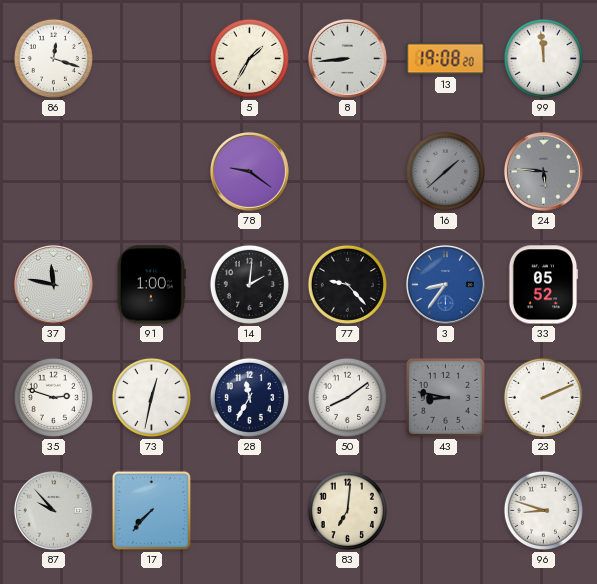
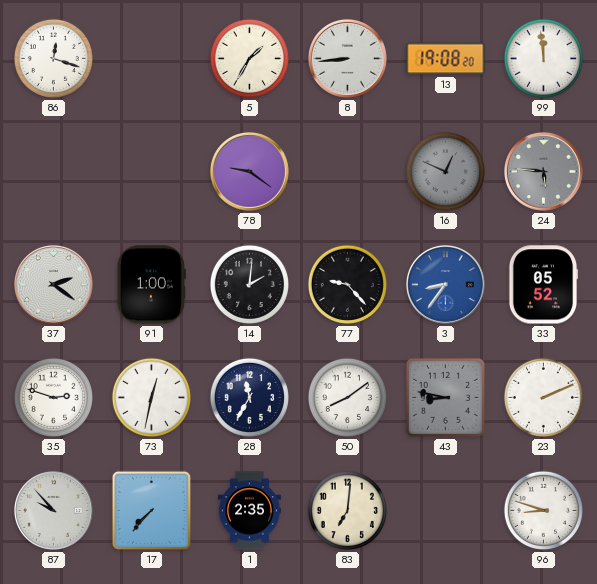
16: 1:38 -> 12:49
37: 11:47 -> 2:21
1: none -> 2:35
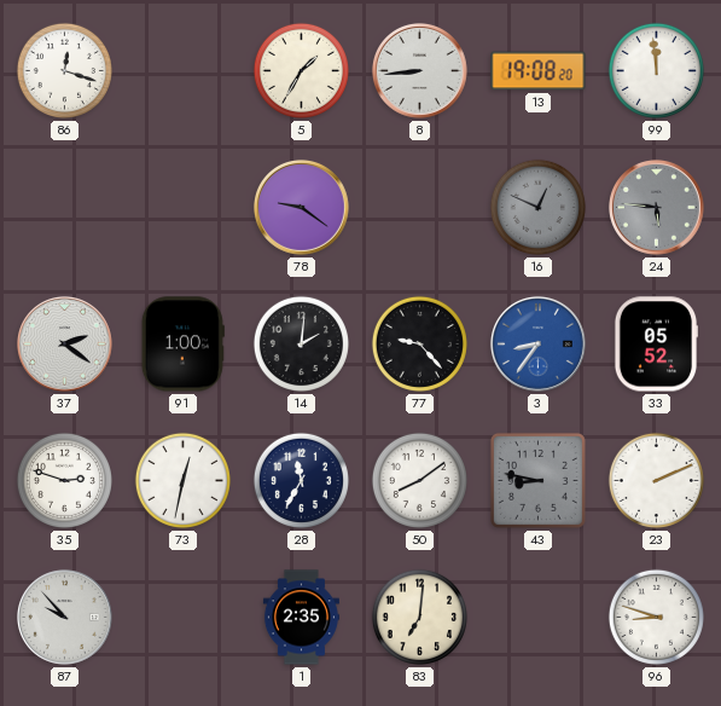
17: 7:37 -> none
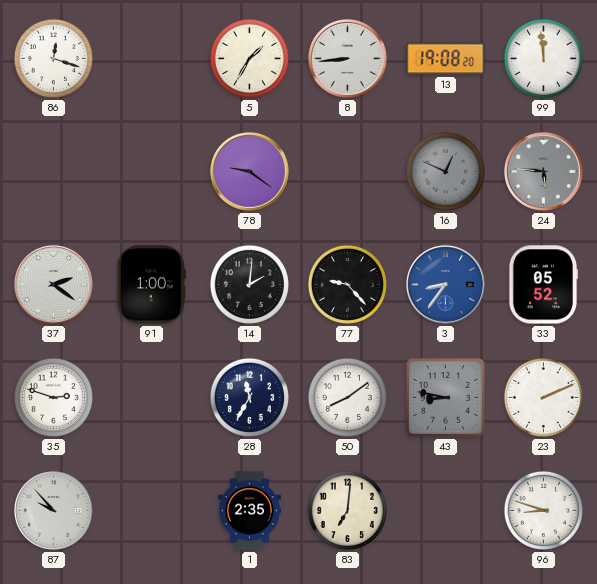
73: 12:32 -> none
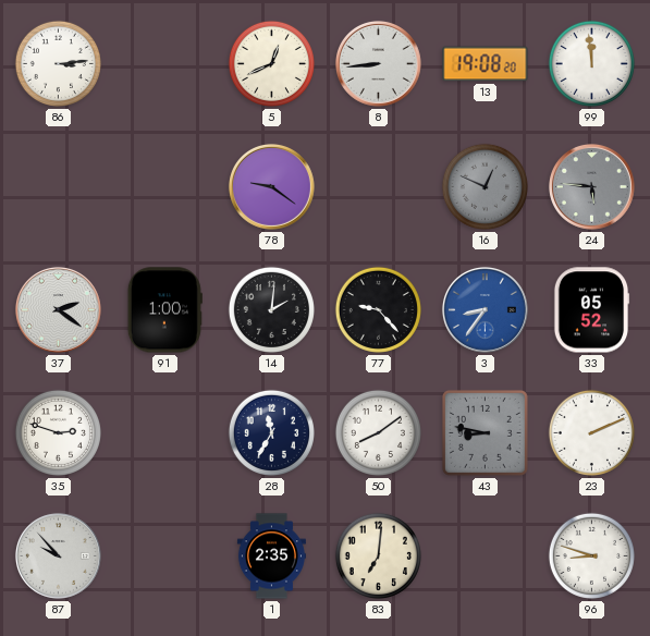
86: 12:18 -> 3:14
5: 1:35 -> 12:41
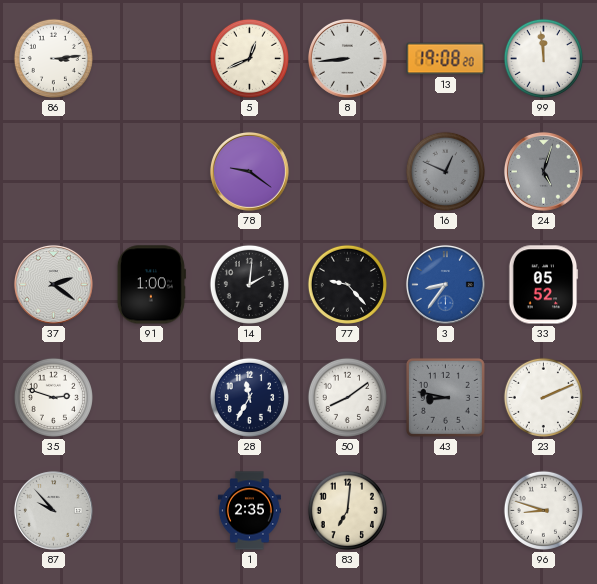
24: 5:46 -> 5:03
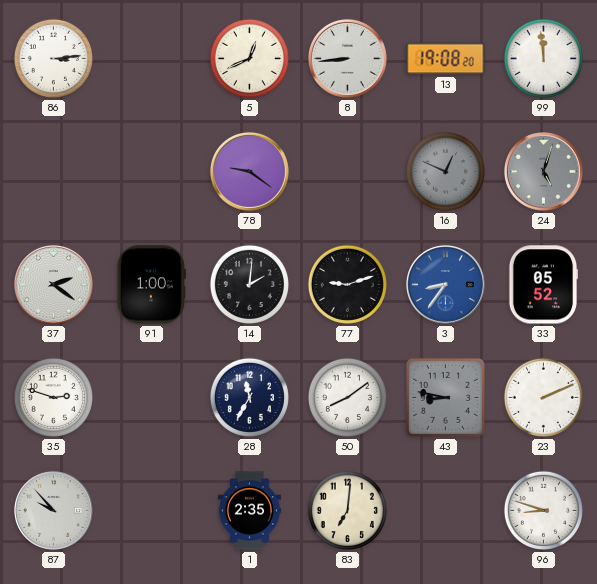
77: 9:23 -> 9:12
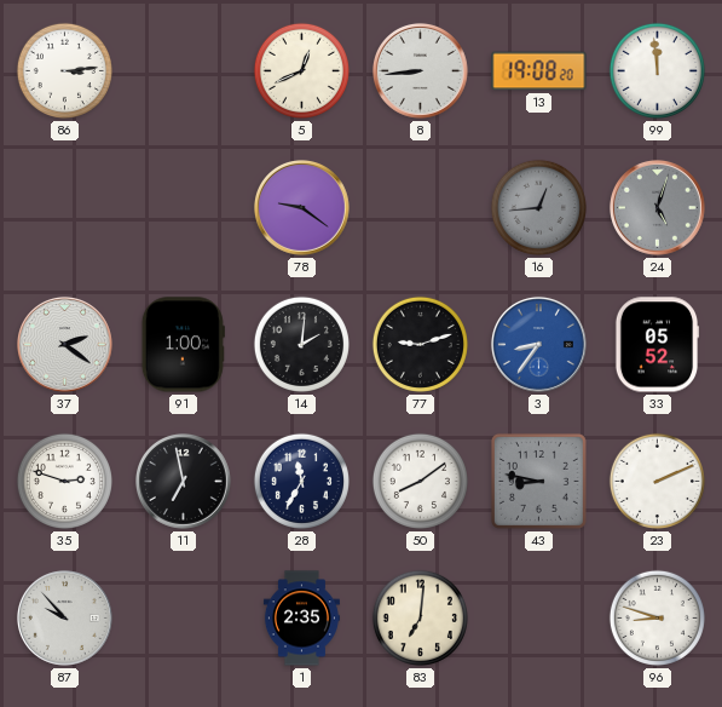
16: 12:49 -> 12:44
11: none -> 6:58
